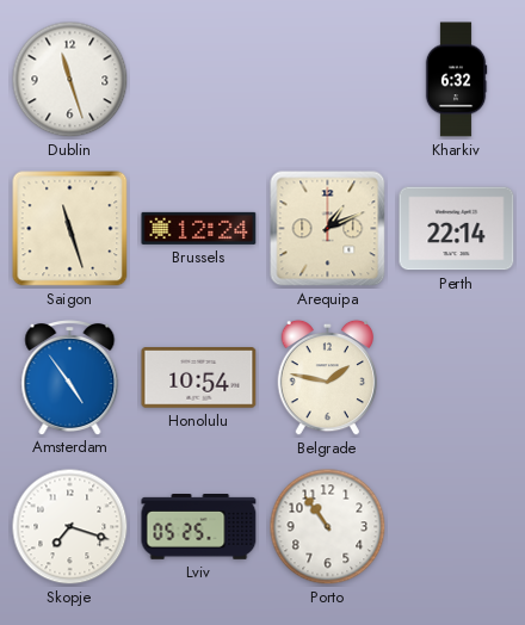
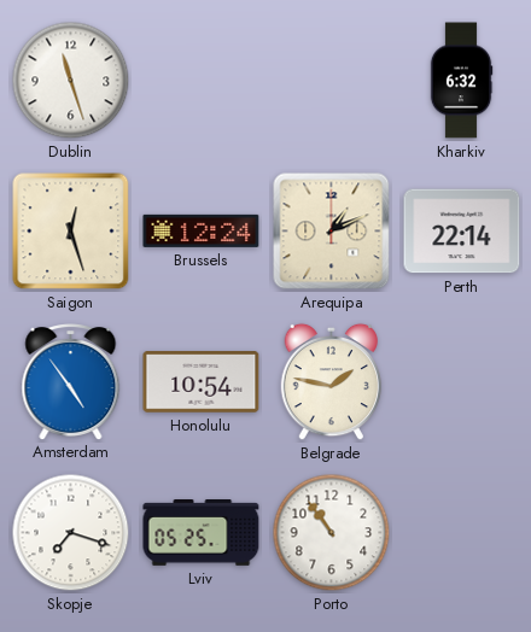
Saigon: 11:27 -> 12:27
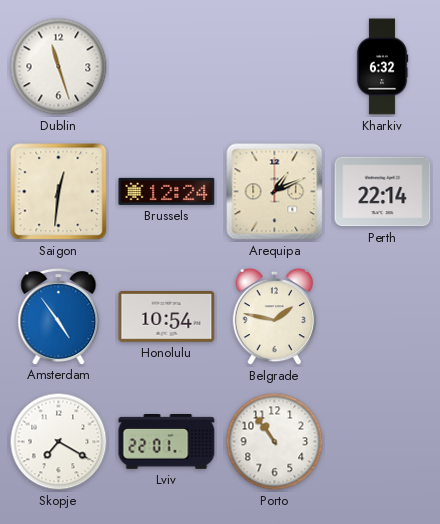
Saigon: 12:27 -> 12:31
Skopje: 7:18 -> 7:20
Lviv: 05:25 -> 22:01
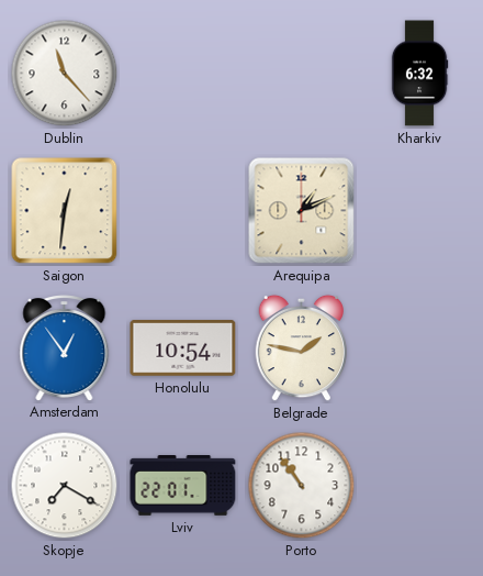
Dublin: 11:27 -> 11:23
Brussels: 12:24 -> none
Perth: 22:14 -> none
Amsterdam: 4:54 -> 12:54
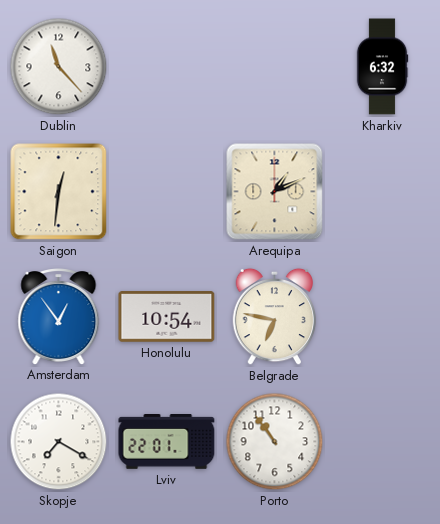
Belgrade: 1:47 -> 6:47
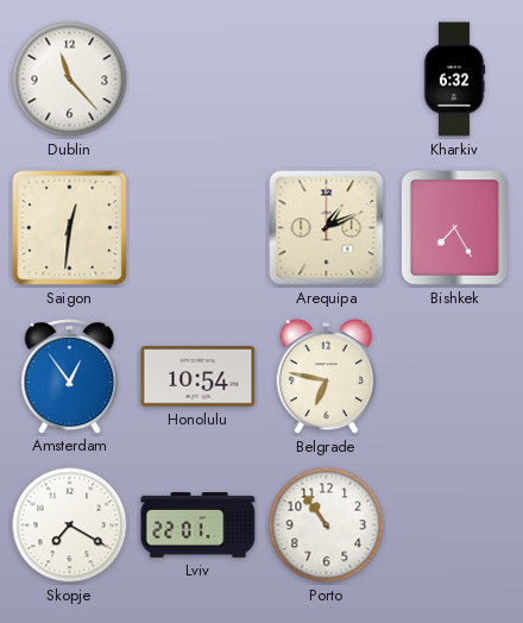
Bishkek: none -> 7:25
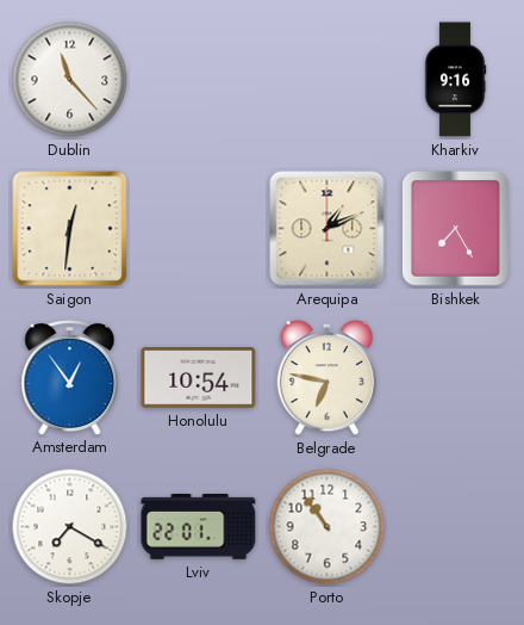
Kharkiv: 6:32 -> 9:16
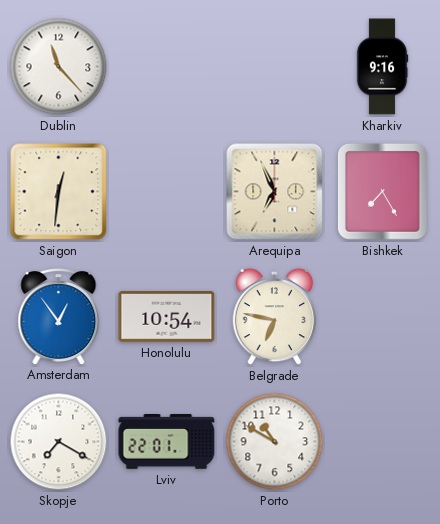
Arequipa: 1:11 -> 6:56
Porto: 10:54 -> 10:50
